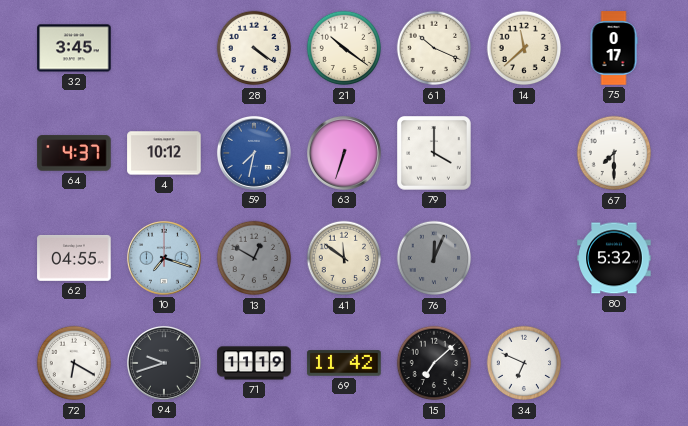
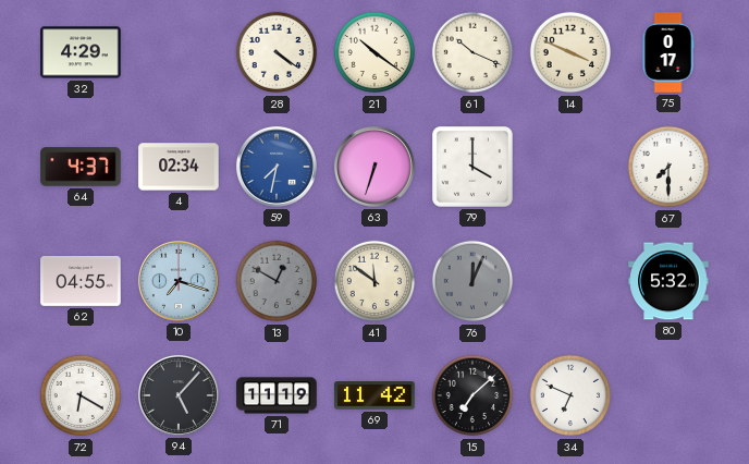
32: 3:45 -> 4:29
14: 11:38 -> 3:49
4: 10:12 -> 02:34
94: 9:42 -> 5:07
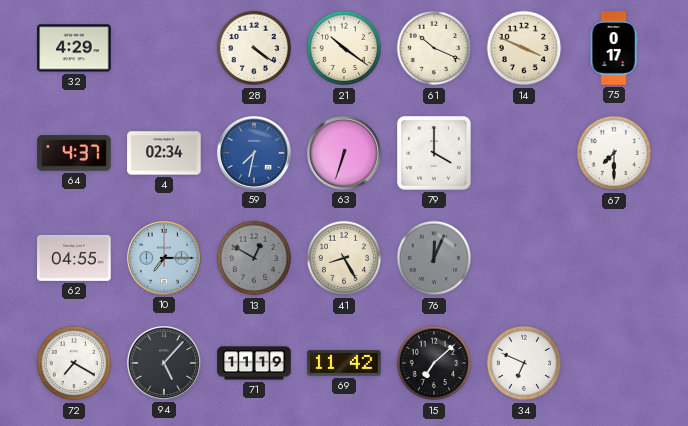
10: 7:18 -> 7:15
41: 11:51 -> 8:25
80: 5:32 -> none
72: 6:20 -> 7:20
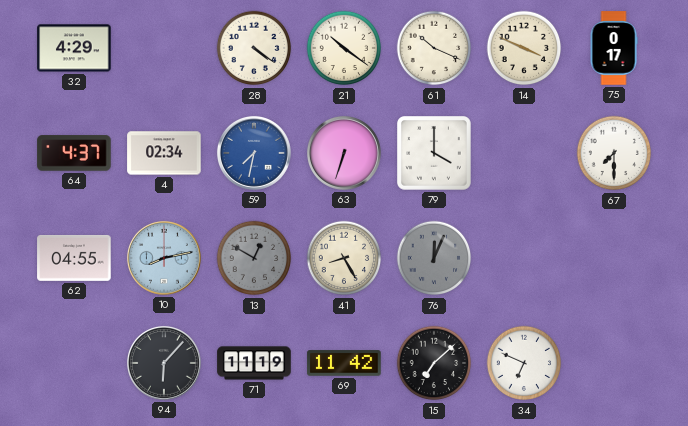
10: 7:15 -> 8:13
72: 7:20 -> none
94: 5:07 -> 6:07
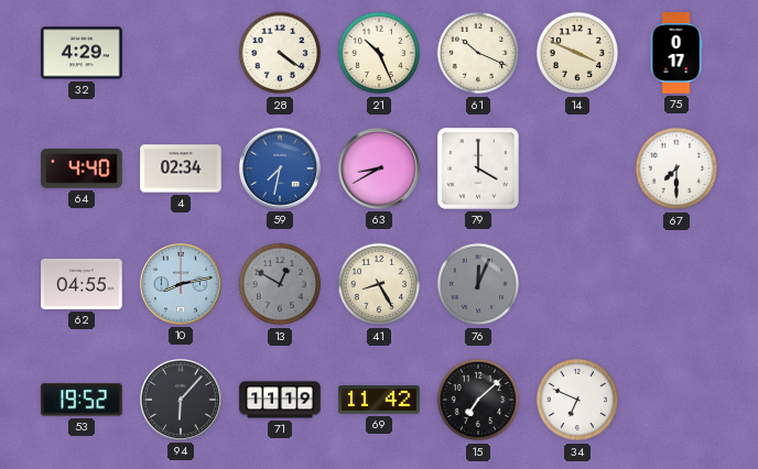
21: 10:21 -> 10:26
64: 4:37 -> 4:40
63: 6:33 -> 8:40
53: none -> 19:52
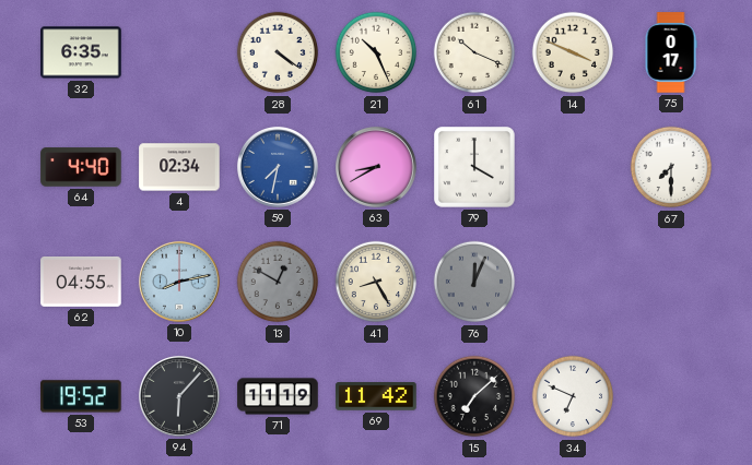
32: 4:29 -> 6:35
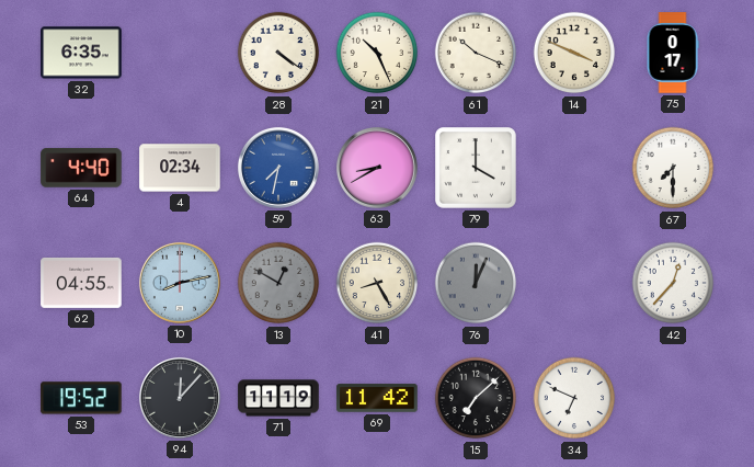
42: none -> 12:37
94: 6:07 -> 12:07
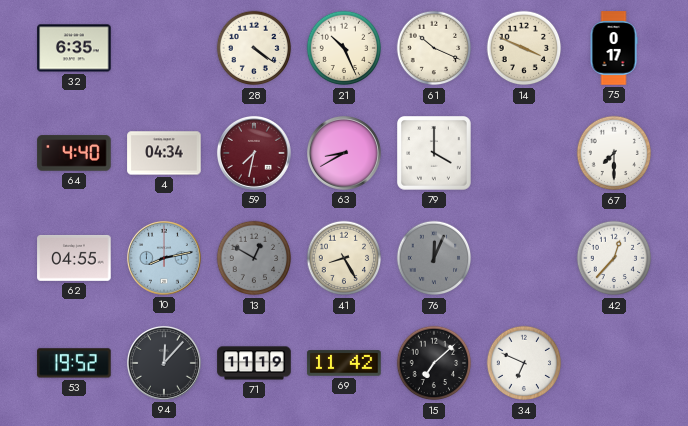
4: 02:34 -> 04:34
59 dial: blue -> burgundy
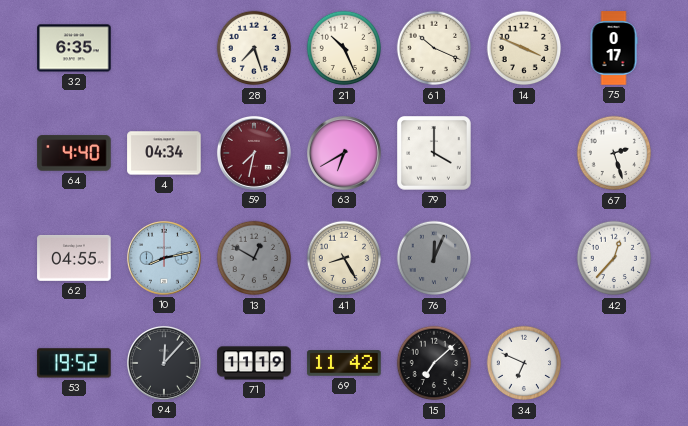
28: 4:21 -> 7:27
63: 8:40 -> 6:40
67: 7:30 -> 2:27
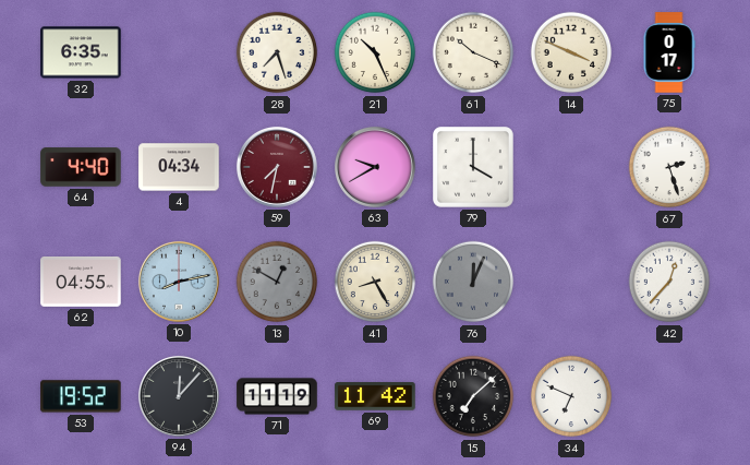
63: 6:40 -> 9:40
